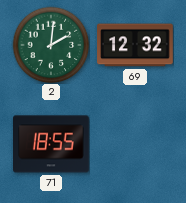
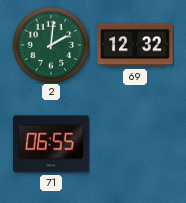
71: 18:55 -> 06:55
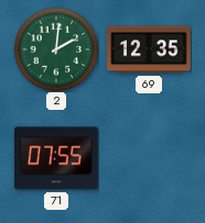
69: 12:32 -> 12:35
71: 06:55 -> 07:55
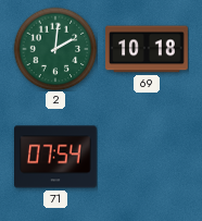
69: 12:35 -> 10:18
71: 07:55 -> 07:54
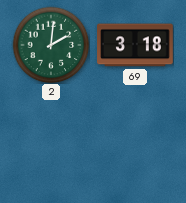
69: 10:18 -> 3:18
71: 07:54 -> none
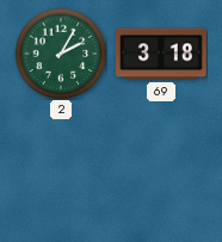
2: 2:01 -> 2:05
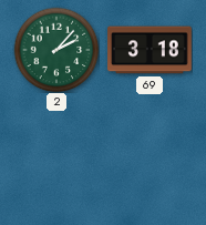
2: 2:05 -> 2:07
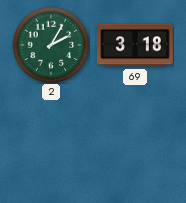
2: 2:07 -> 2:05
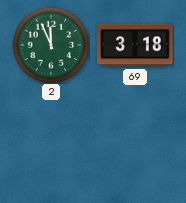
2: 2:05 -> 11:56
